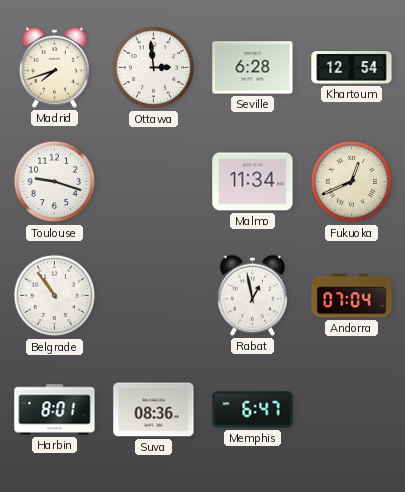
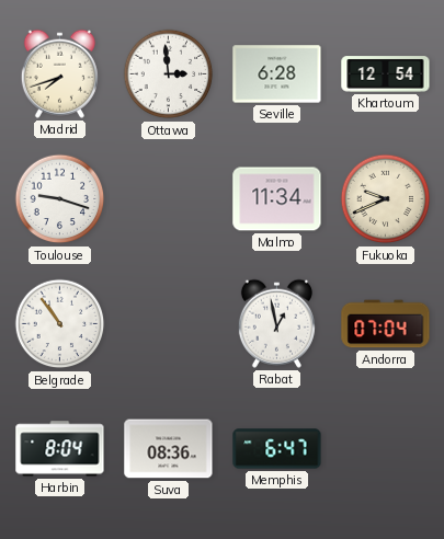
Fukuoka: 12:41 -> 9:41
Harbin: 8:01 -> 8:04
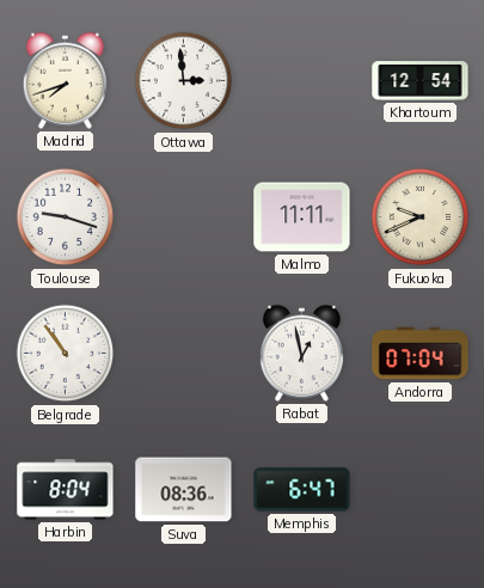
Seville: 6:28 -> none
Malmo: 11:34 -> 11:11
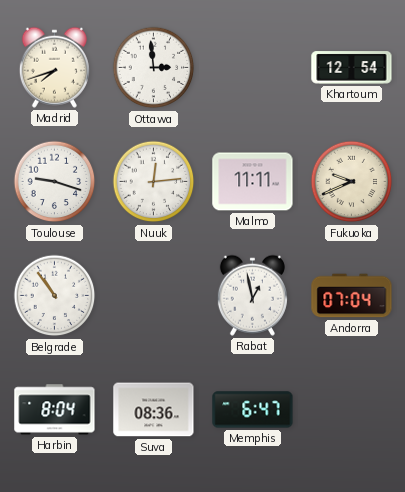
Nuuk: none -> 12:14
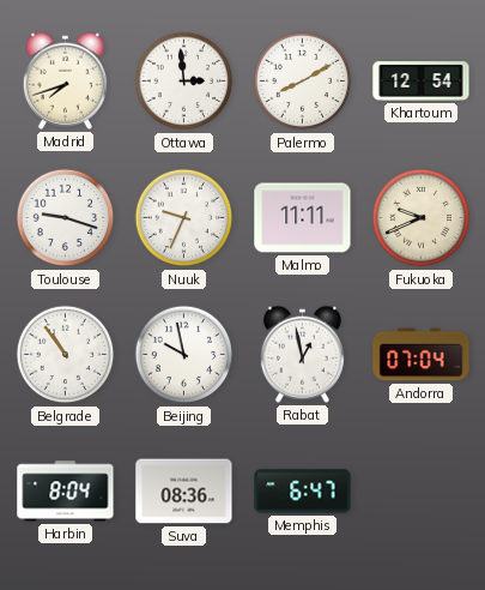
Palermo: none -> 8:10
Nuuk: 12:14 -> 9:34
Beijing: none -> 9:58
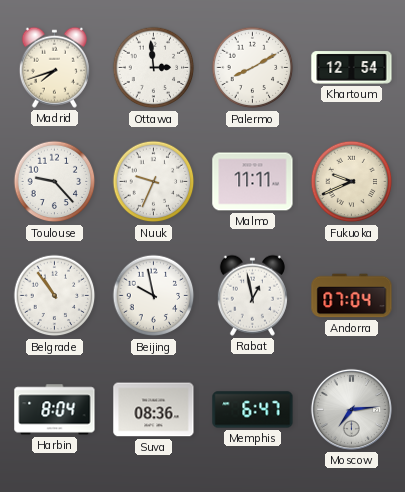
Toulouse: 9:18 -> 9:23
Moscow: none -> 7:14
